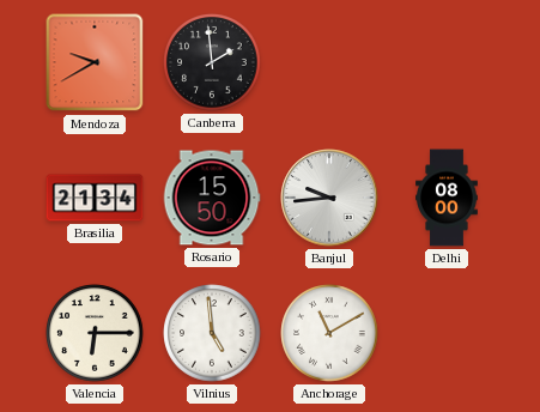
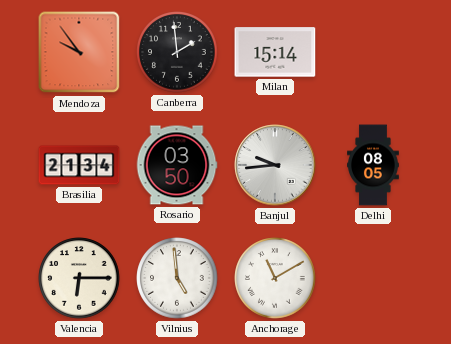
Mendoza: 9:40 -> 9:54
Milan: none -> 15:14
Rosario: 15:50 -> 03:50
Delhi: 08:00 -> 08:05
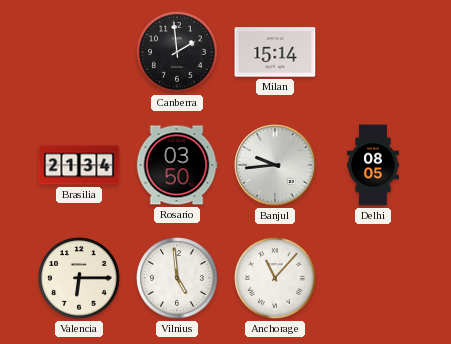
Mendoza: 9:54 -> none
Anchorage: 11:10 -> 11:07
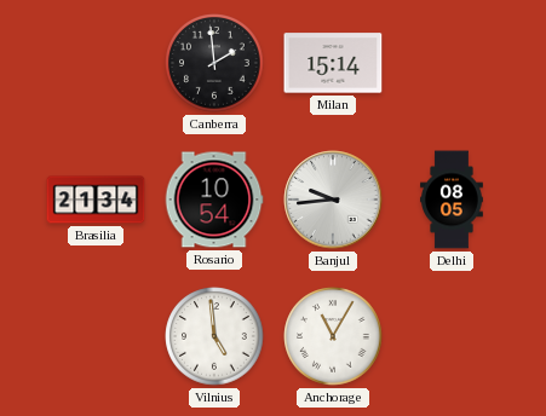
Rosario: 03:50 -> 10:54
Valencia: 6:15 -> none
Anchorage: 11:07 -> 11:05
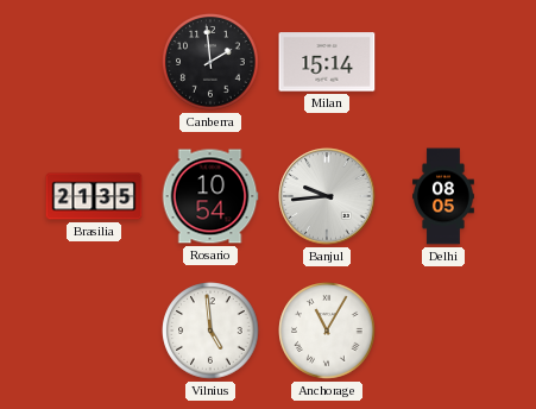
Brasilia: 21:34 -> 21:35
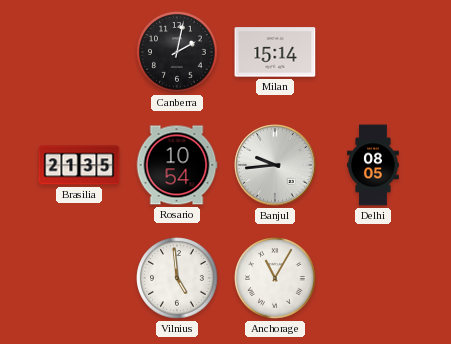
Canberra: 1:59 -> 2:02
